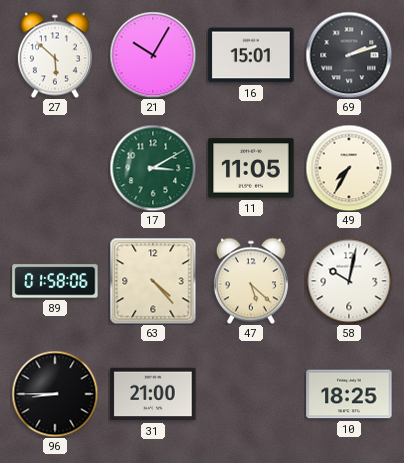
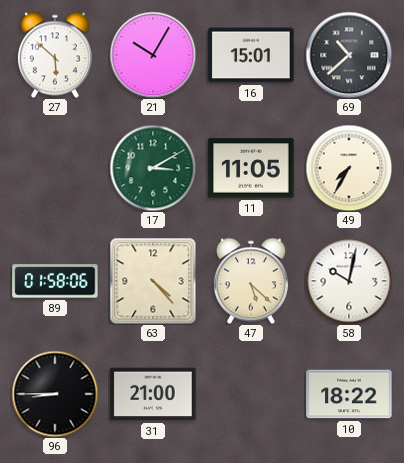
69: 2:12 -> 10:38
10: 18:25 -> 18:22
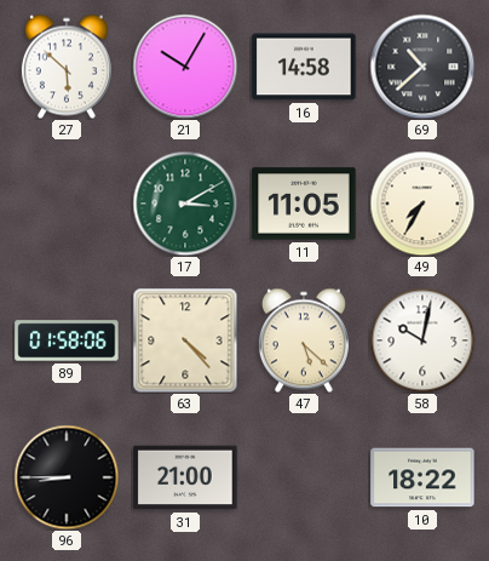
16: 15:01 -> 14:58
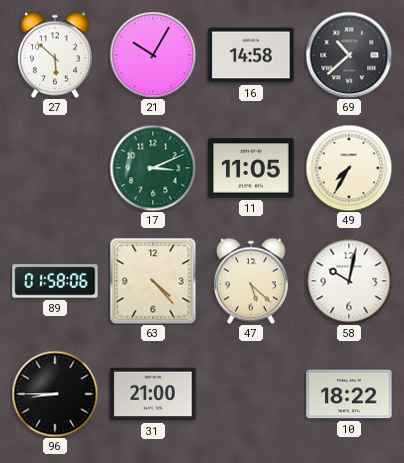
17: 3:10 -> 3:11
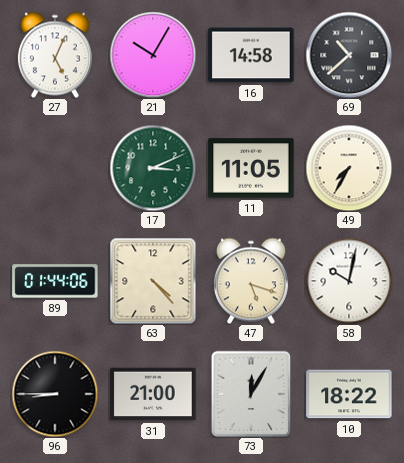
27: 5:52 -> 5:04
89: 01:58 -> 01:44
47: 5:22 -> 5:18
73: none -> 12:05
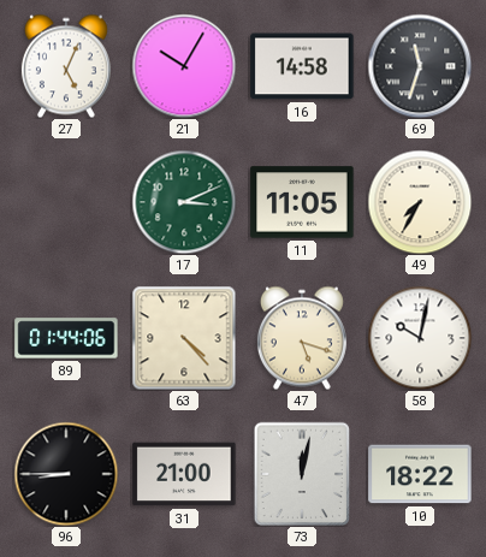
69: 10:38 -> 11:33
73: 12:05 -> 12:02
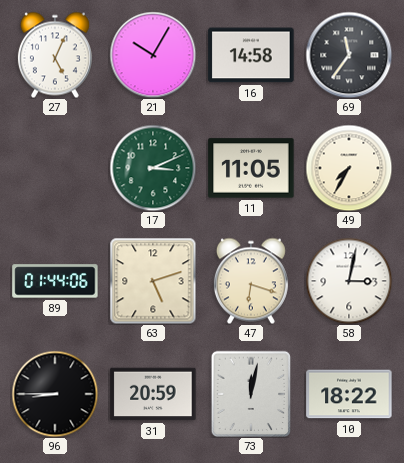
69: 11:33 -> 11:36
63: 4:23 -> 5:12
47: 5:18 -> 6:18
58: 10:02 -> 3:02
31: 21:00 -> 20:59
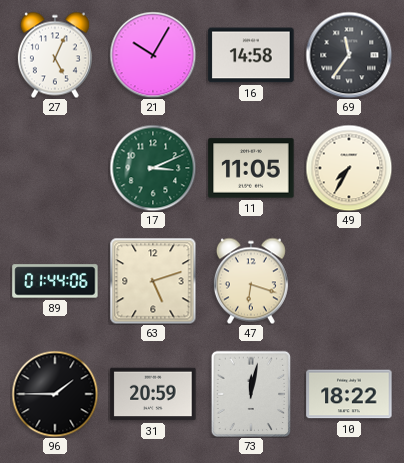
58: 3:02 -> none
96: 8:45 -> 1:45
